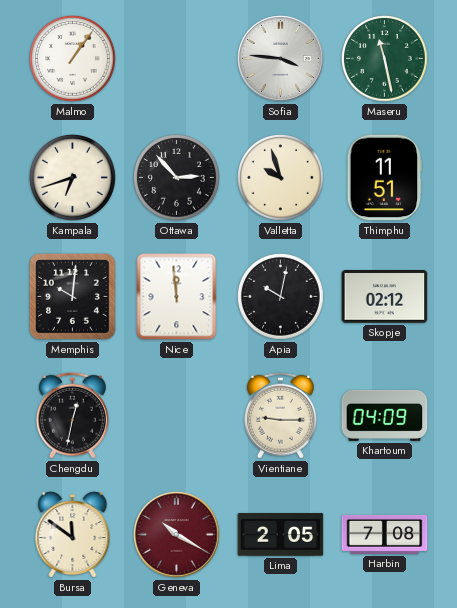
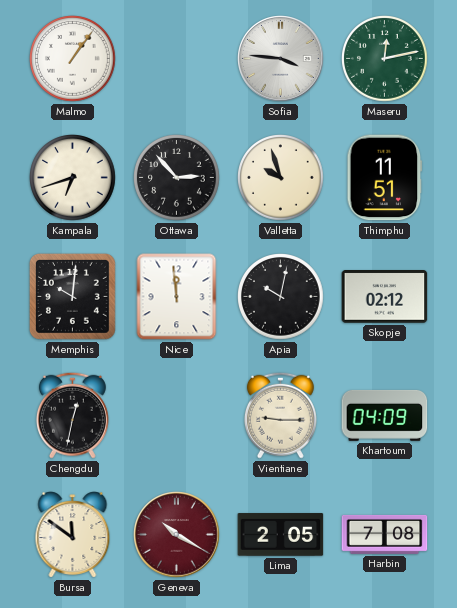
Maseru: 11:28 -> 12:13
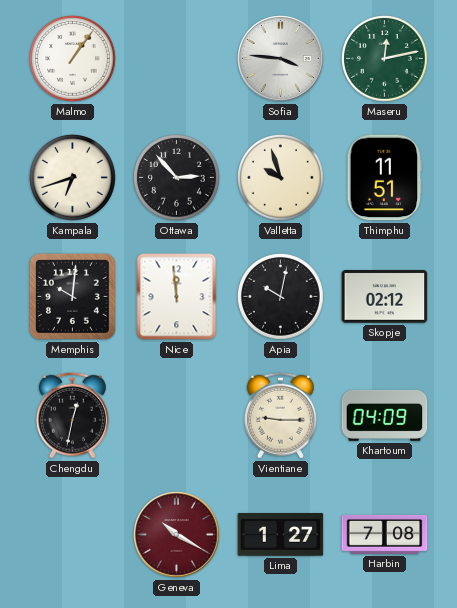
Bursa: 11:51 -> none
Lima: 2:05 -> 1:27
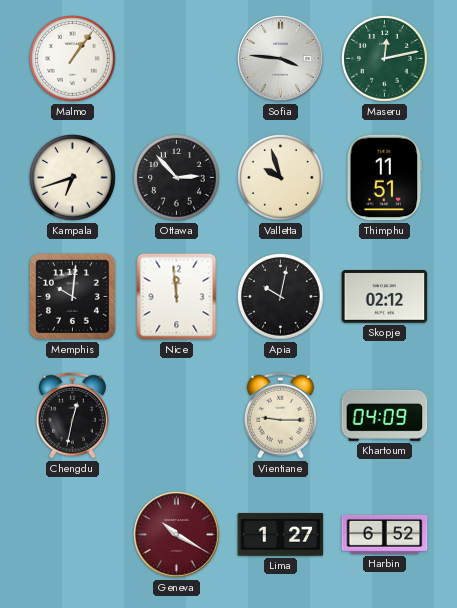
Harbin: 7:08 -> 6:52
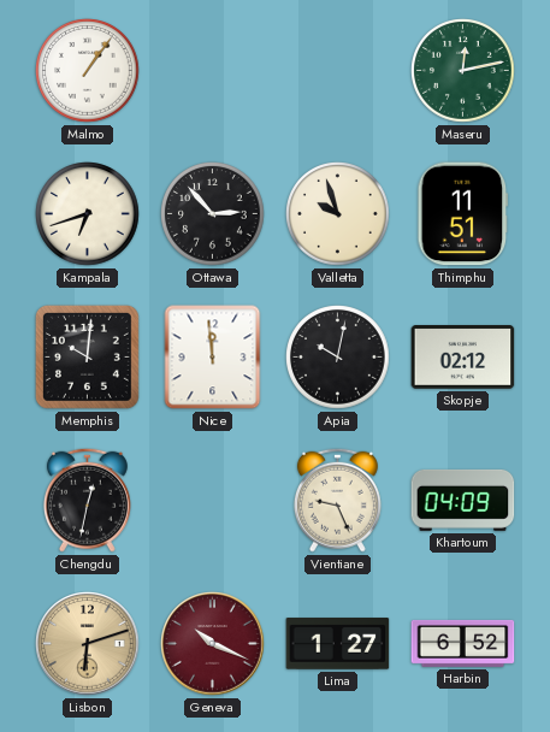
Sofia: 3:46 -> none
Vientiane: 9:15 -> 9:26
Lisbon: none -> 6:12
Geneva: 10:20 -> 10:19
